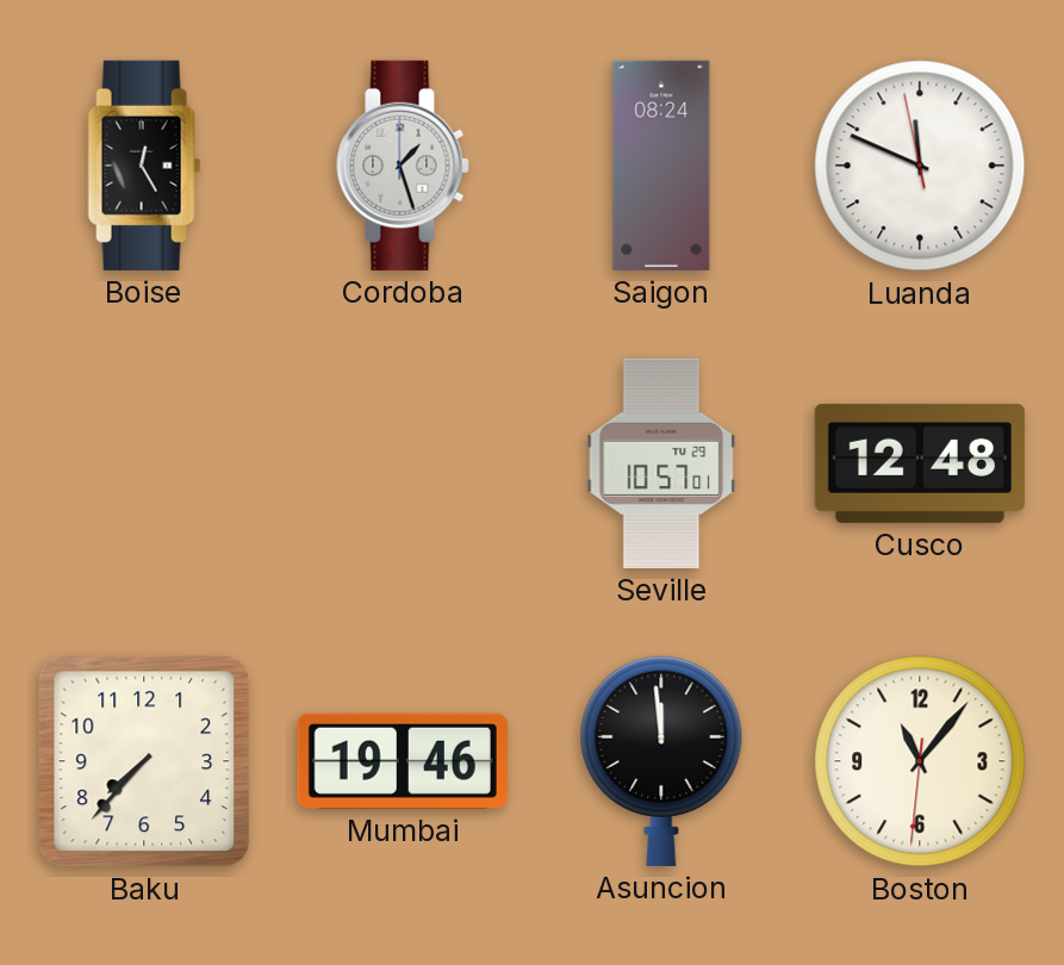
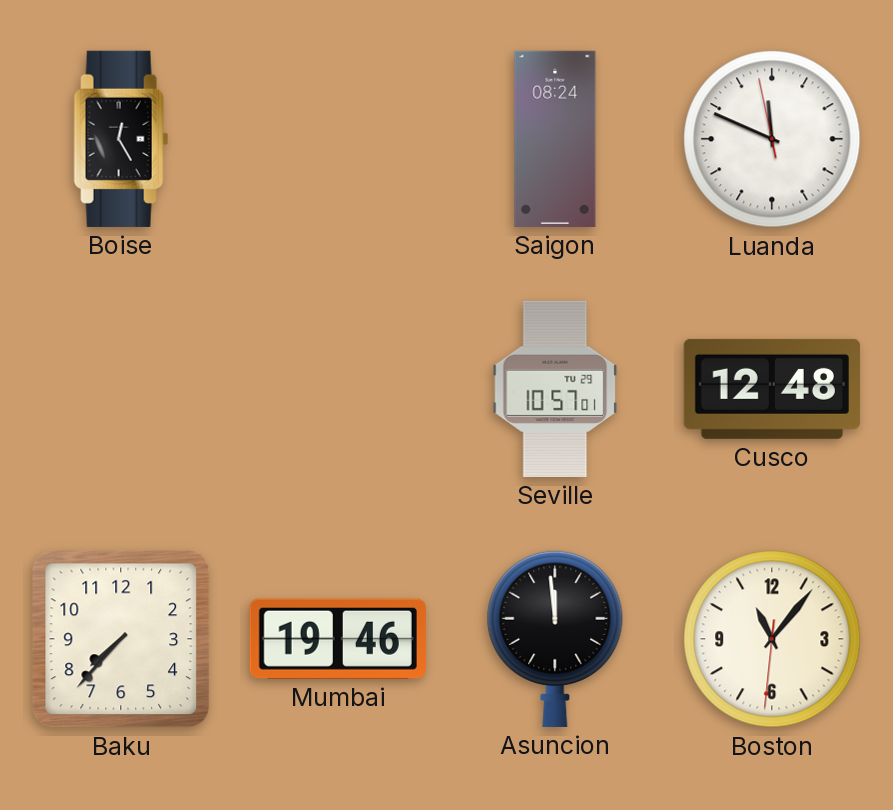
Cordoba: 1:27 -> none
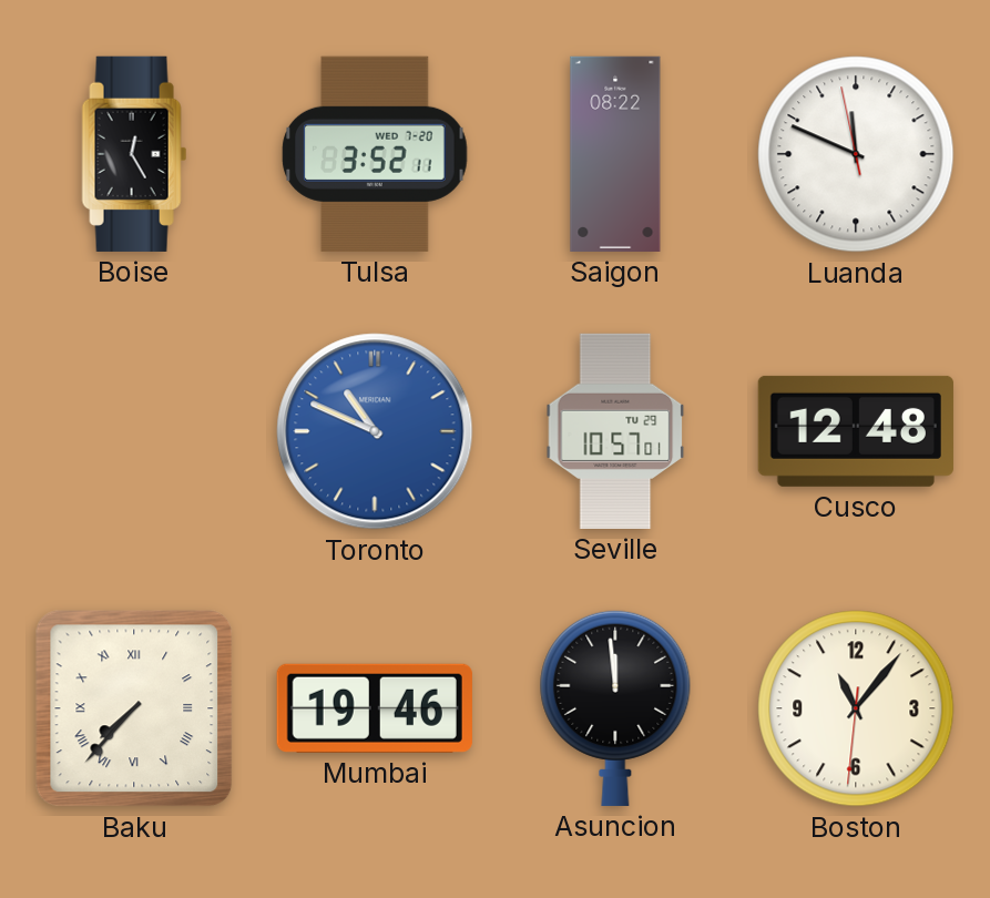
Tulsa: none -> 3:52
Saigon: 08:24 -> 08:22
Toronto: none -> 10:49
Baku numerals: Arabic -> Roman
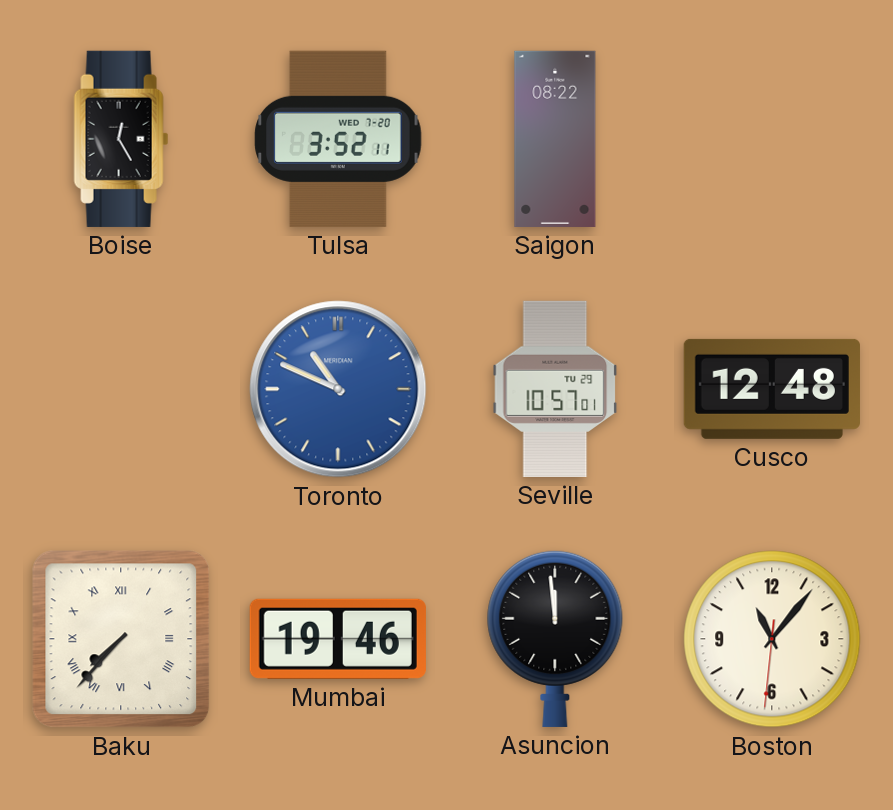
Luanda: 11:48 -> none
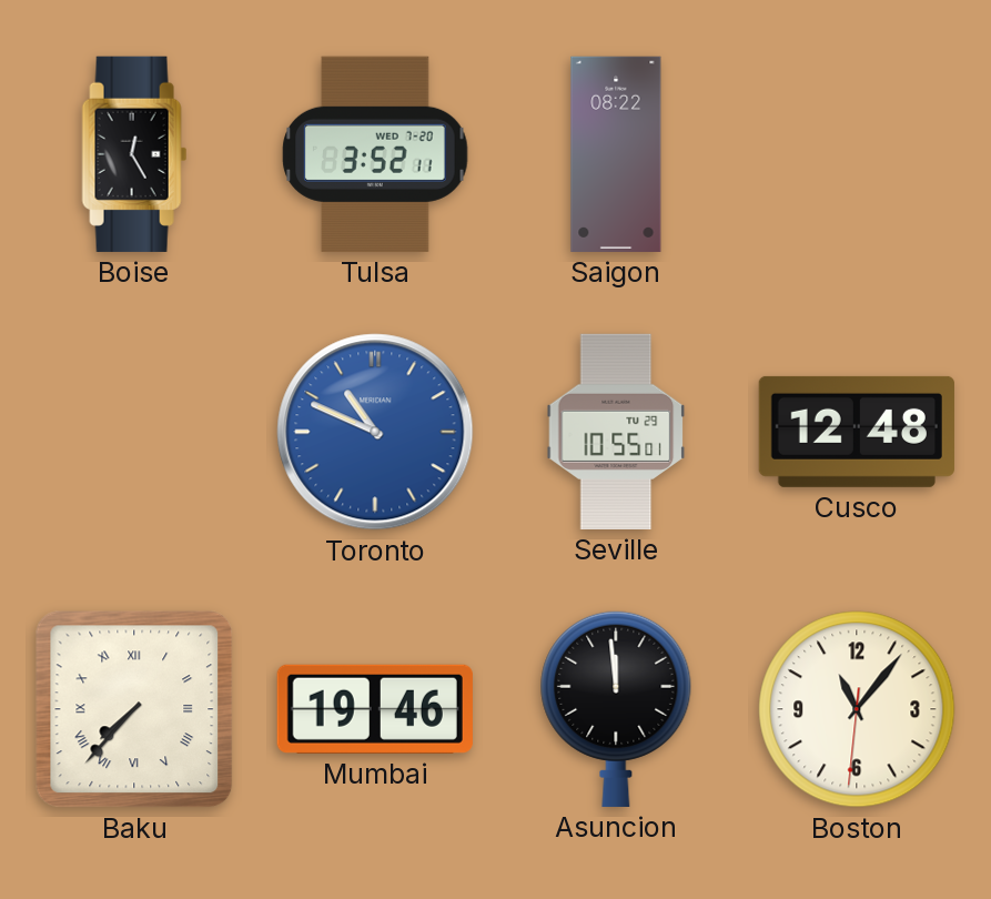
Seville: 10:57 -> 10:55
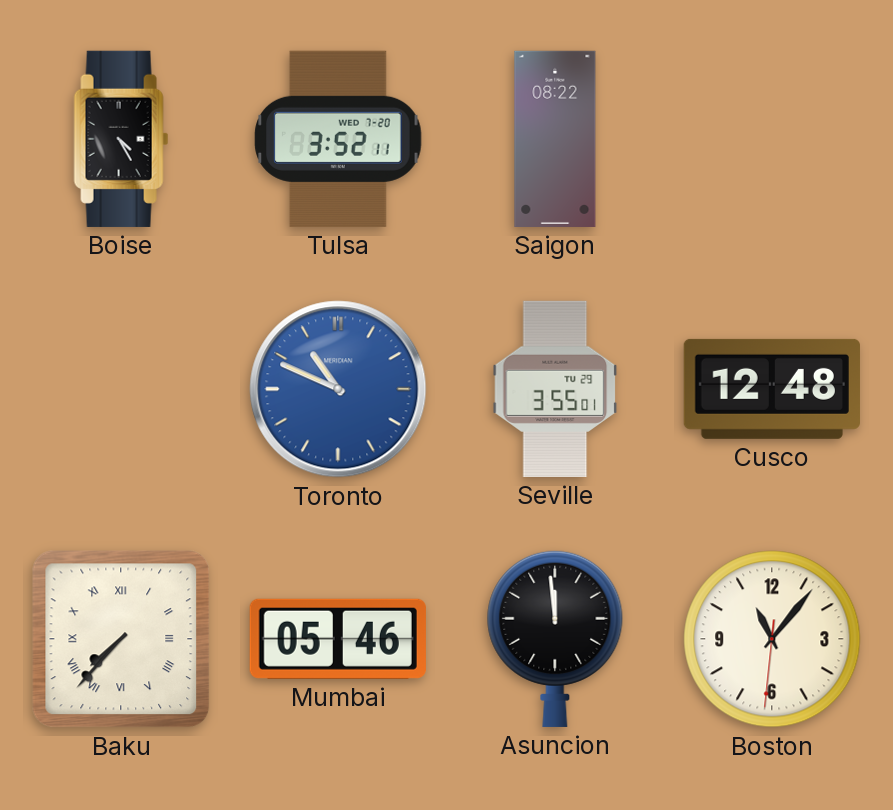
Boise: 12:25 -> 4:25
Seville: 10:55 -> 3:55
Mumbai: 19:46 -> 05:46
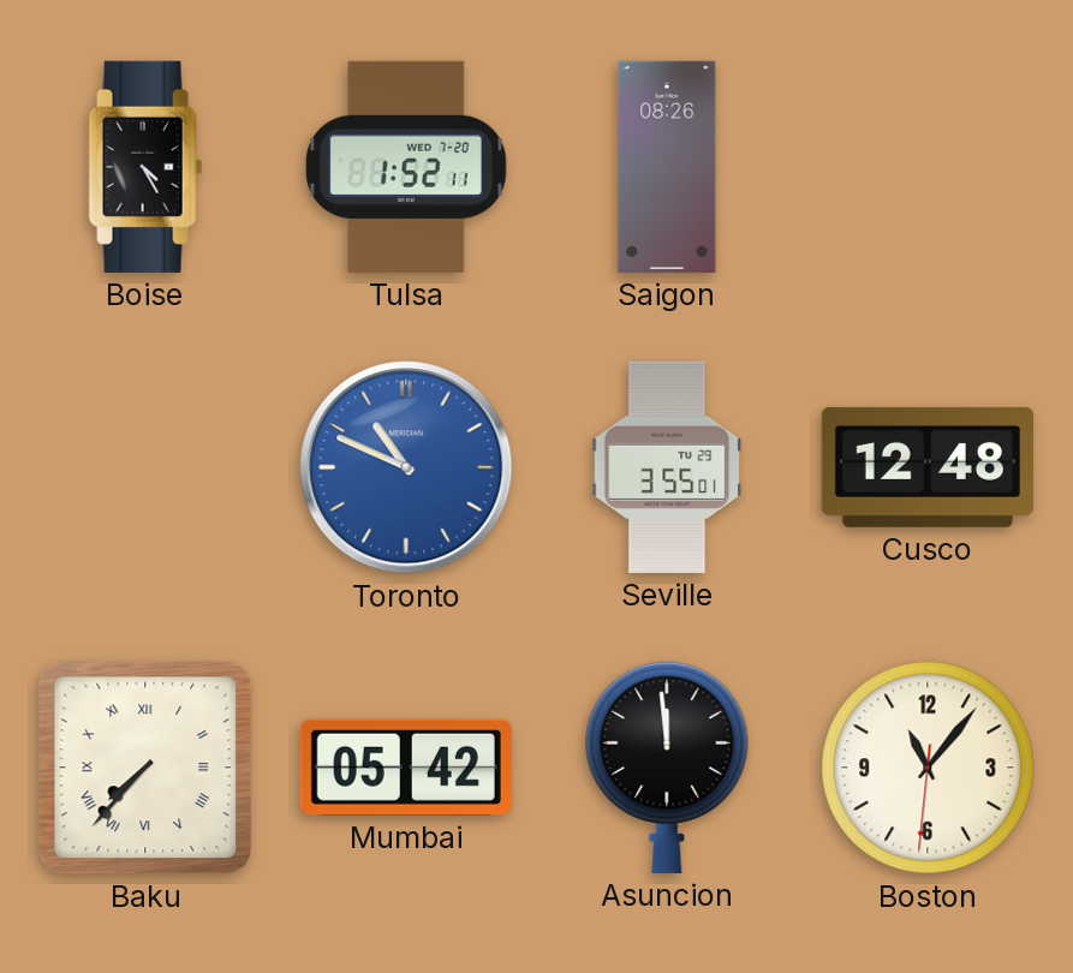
Tulsa: 3:52 -> 1:52
Saigon: 08:22 -> 08:26
Mumbai: 05:46 -> 05:42
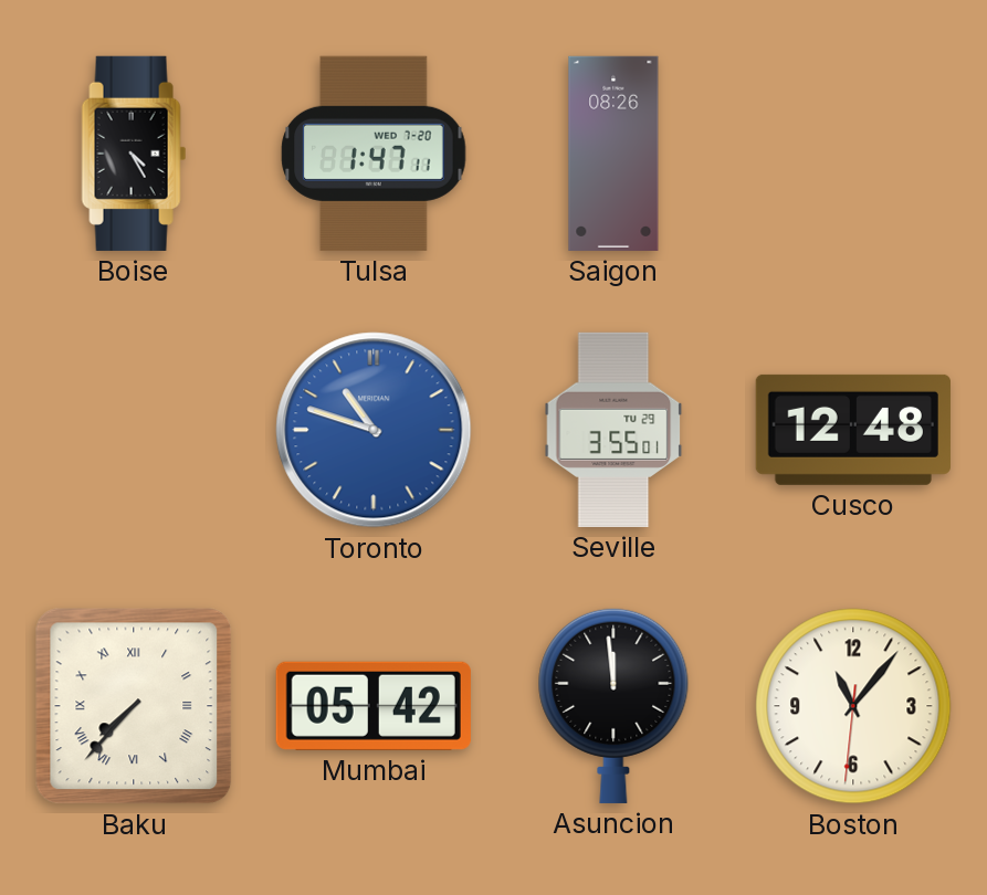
Tulsa: 1:52 -> 1:47
Toronto: 10:49 -> 10:48
